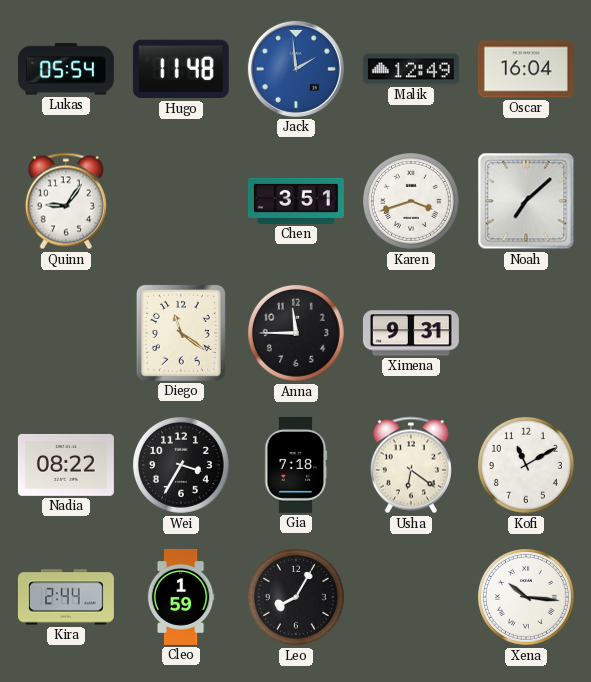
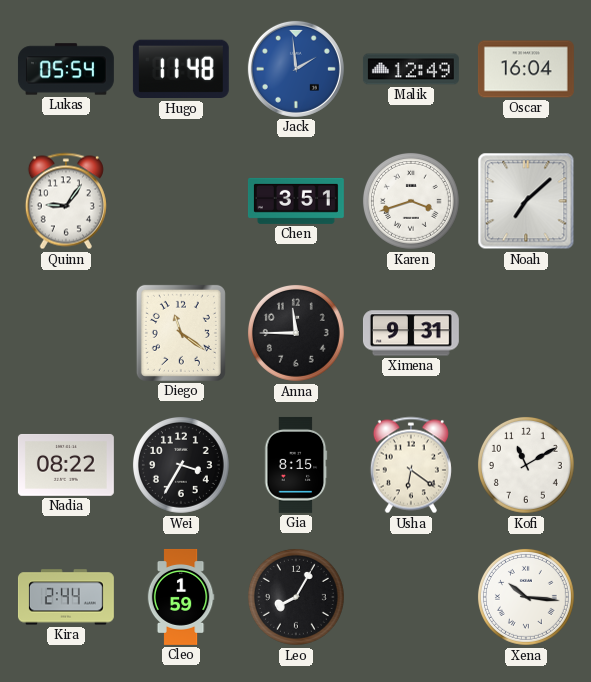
Gia: 7:18 -> 8:15
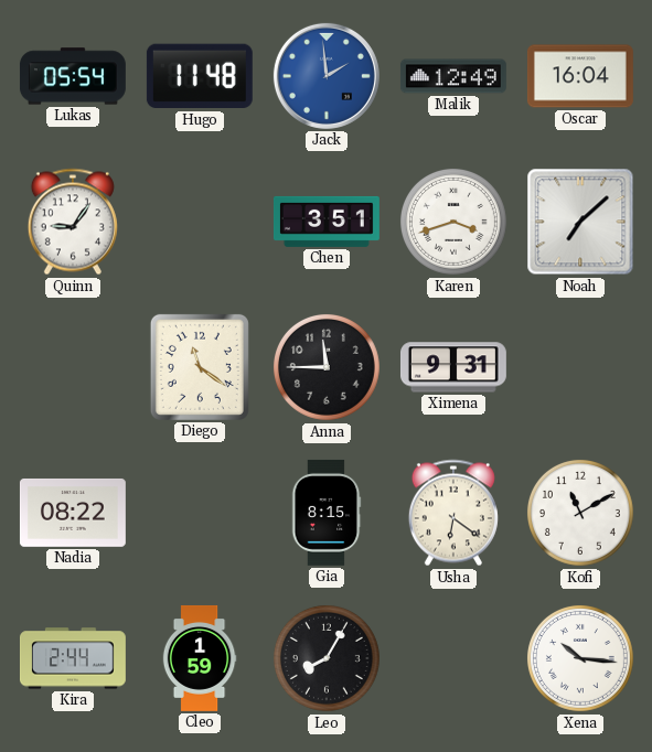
Wei: 3:35 -> none
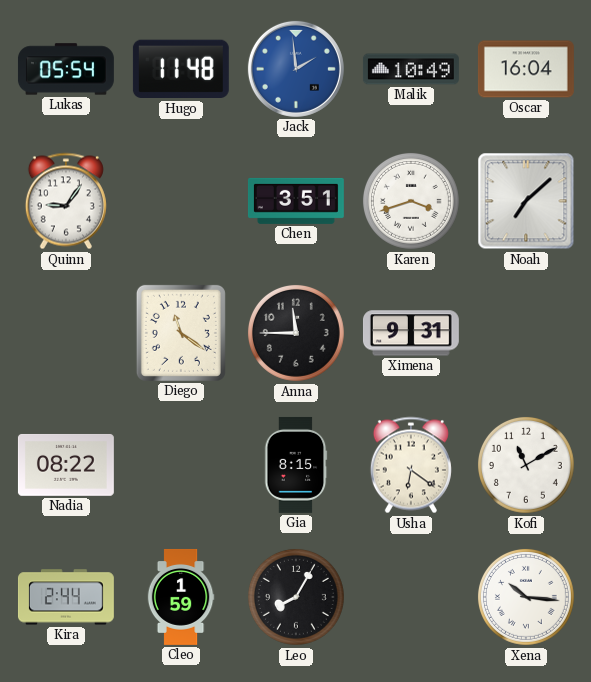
Malik: 12:49 -> 10:49
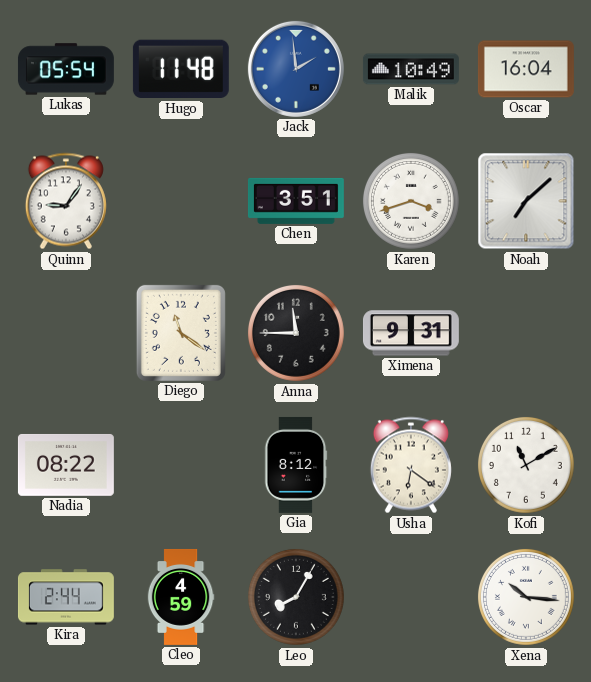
Gia: 8:15 -> 8:12
Cleo: 1:59 -> 4:59
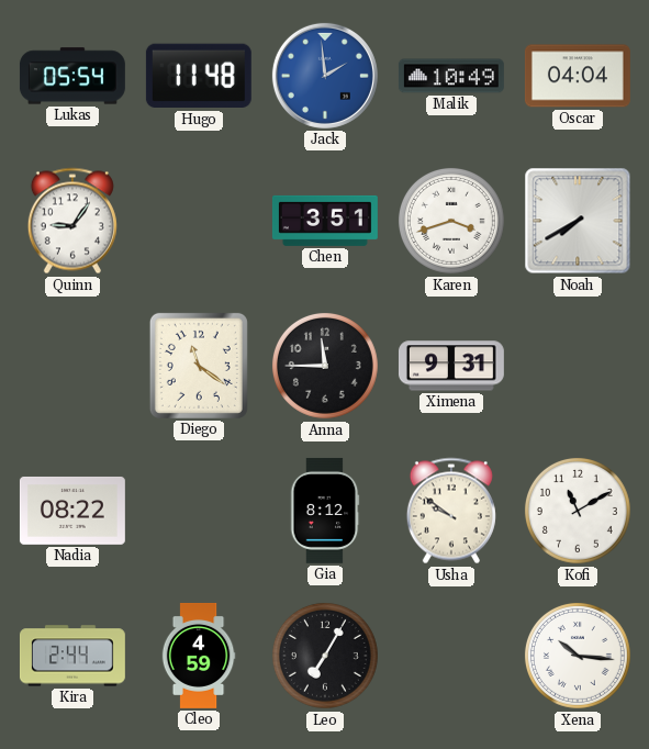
Oscar: 16:04 -> 04:04
Noah: 7:08 -> 7:40
Usha: 6:21 -> 9:51
Leo: 8:05 -> 7:05
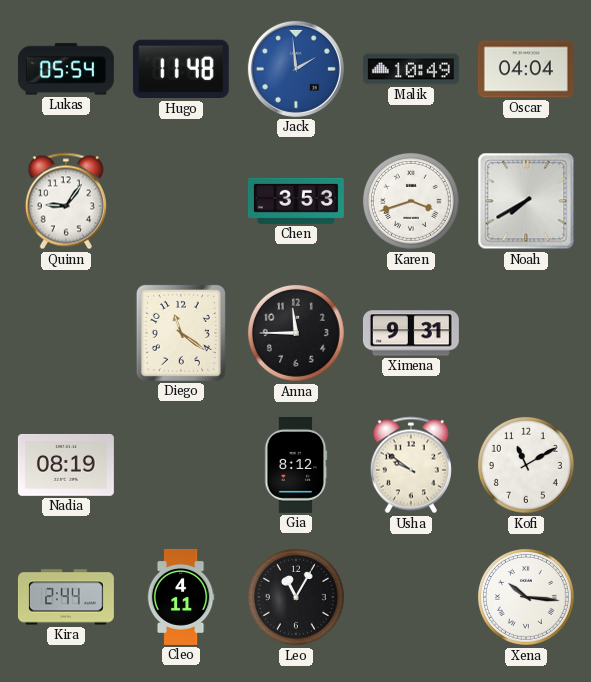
Chen: 3:51 -> 3:53
Nadia: 08:22 -> 08:19
Cleo: 4:59 -> 4:11
Leo: 7:05 -> 11:05
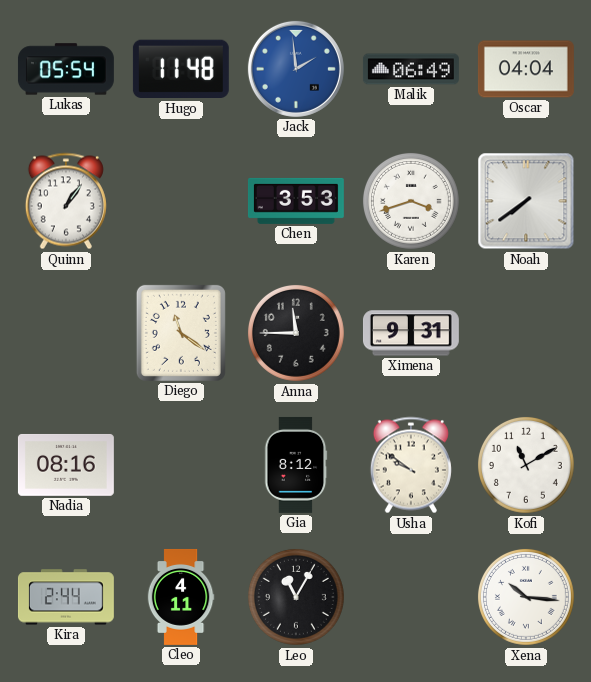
Malik: 10:49 -> 06:49
Quinn: 9:06 -> 1:06
Noah: 7:40 -> 7:39
Nadia: 08:19 -> 08:16
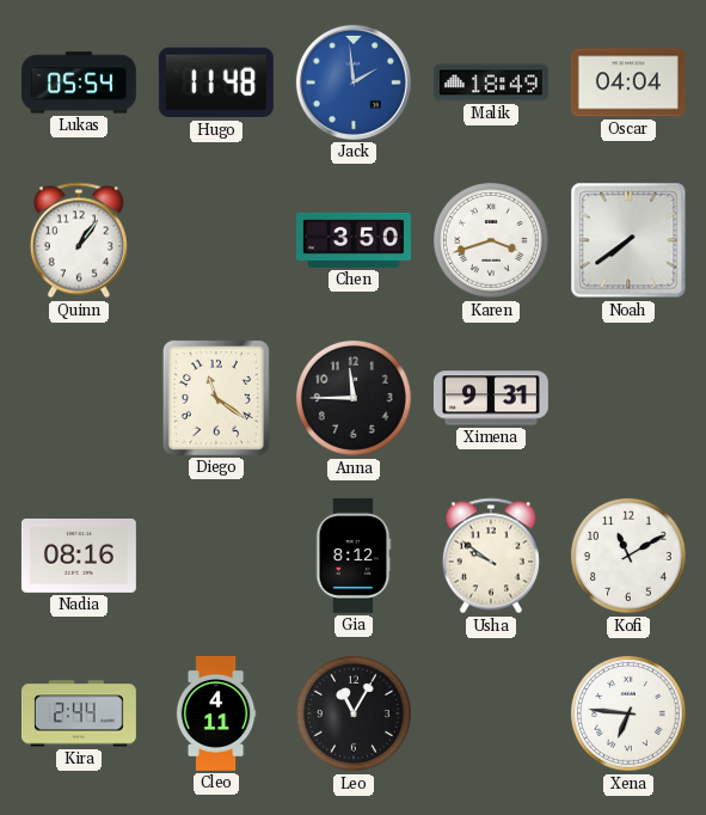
Malik: 06:49 -> 18:49
Chen: 3:53 -> 3:50
Xena: 10:16 -> 6:46
